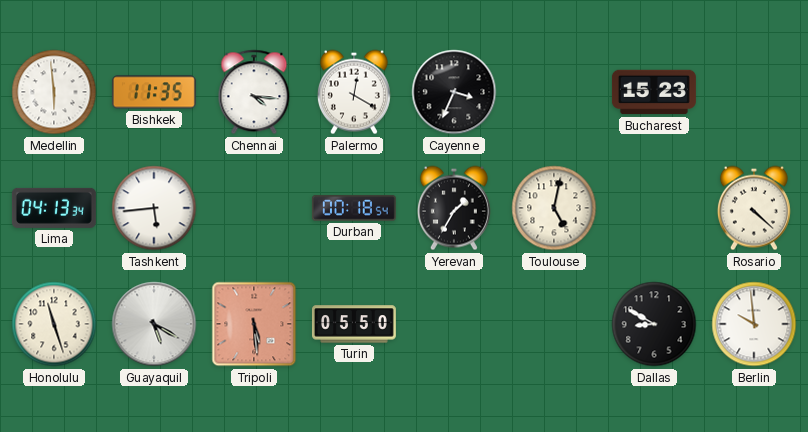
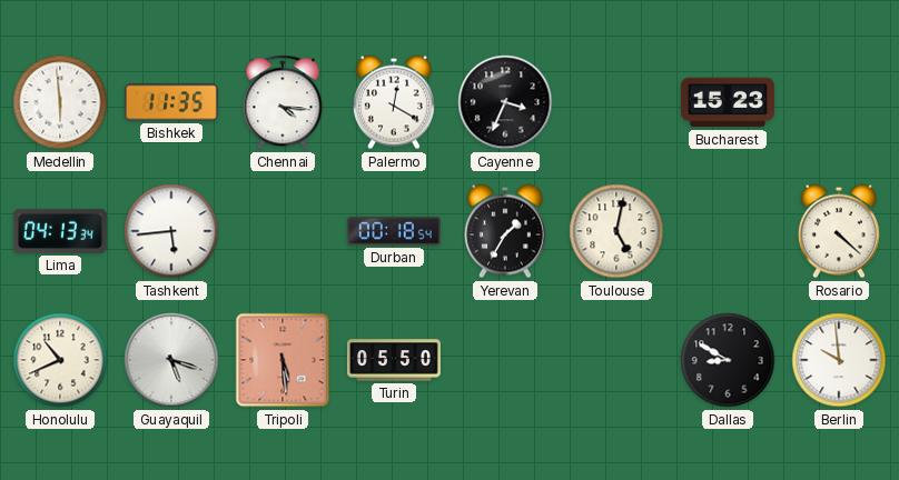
Honolulu: 11:27 -> 10:41
Guayaquil: 5:20 -> 5:18
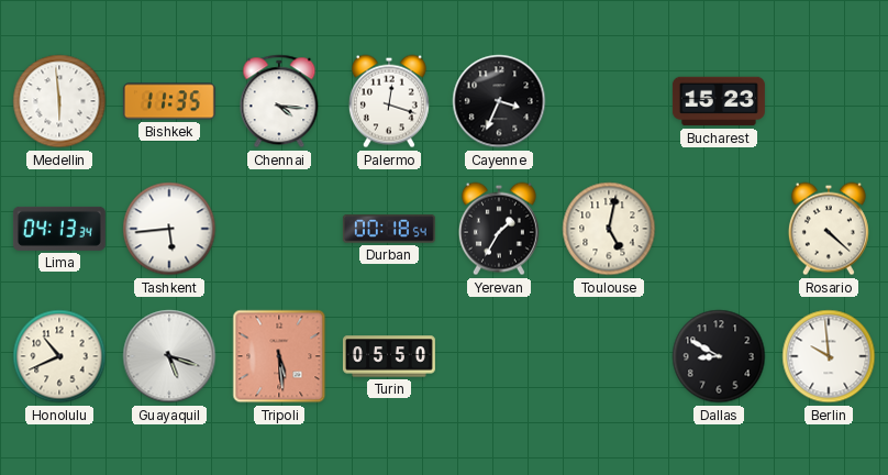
Palermo: 12:20 -> 12:18
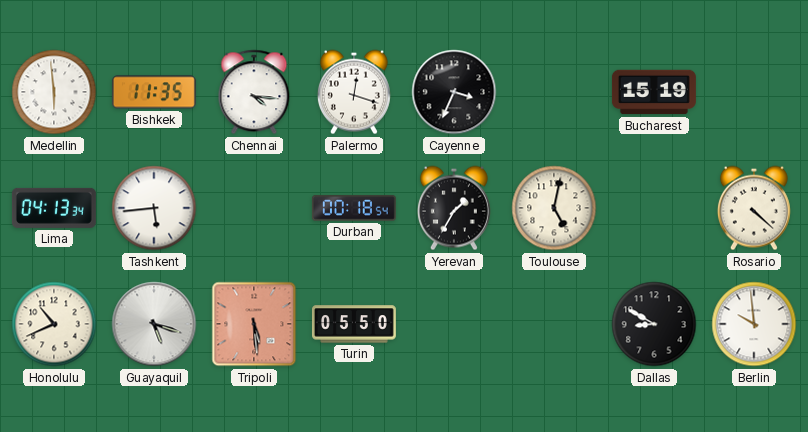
Bucharest: 15:23 -> 15:19
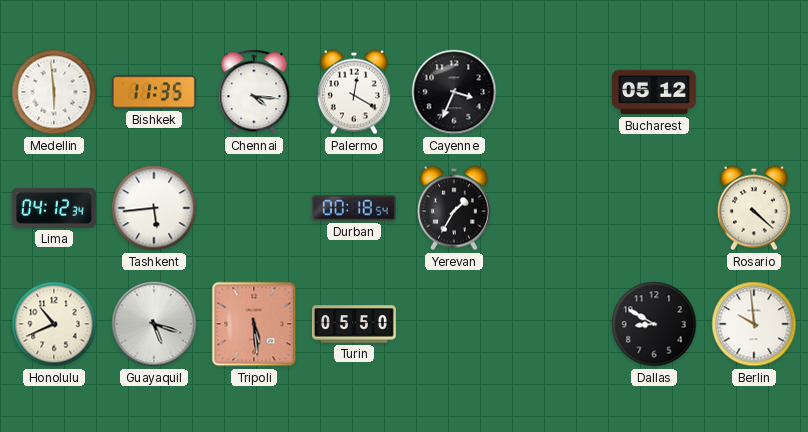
Palermo: 12:18 -> 12:20
Bucharest: 15:19 -> 05:12
Lima: 04:13 -> 04:12
Toulouse: 5:02 -> none
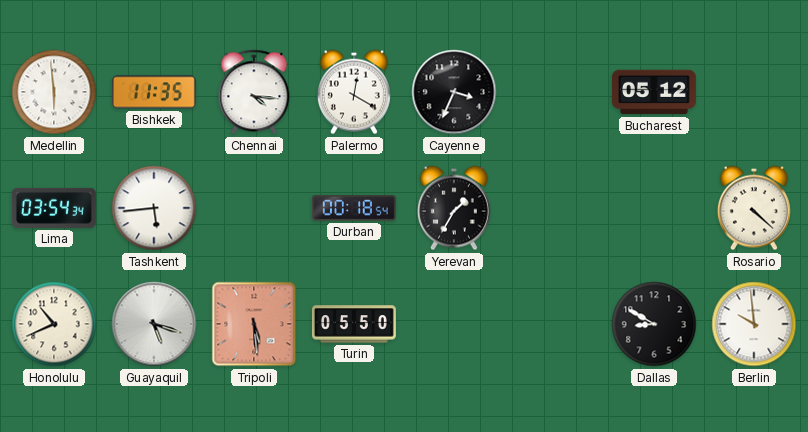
Lima: 04:12 -> 03:54
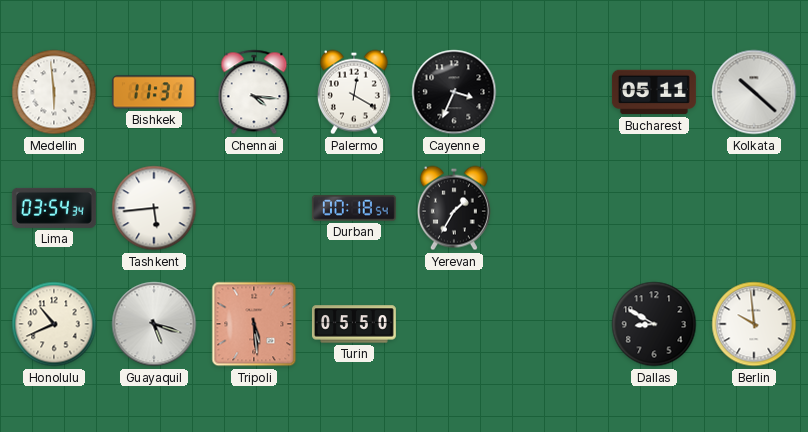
Bishkek: 11:35 -> 11:31
Bucharest: 05:12 -> 05:11
Kolkata: none -> 10:22
Rosario: 4:22 -> none
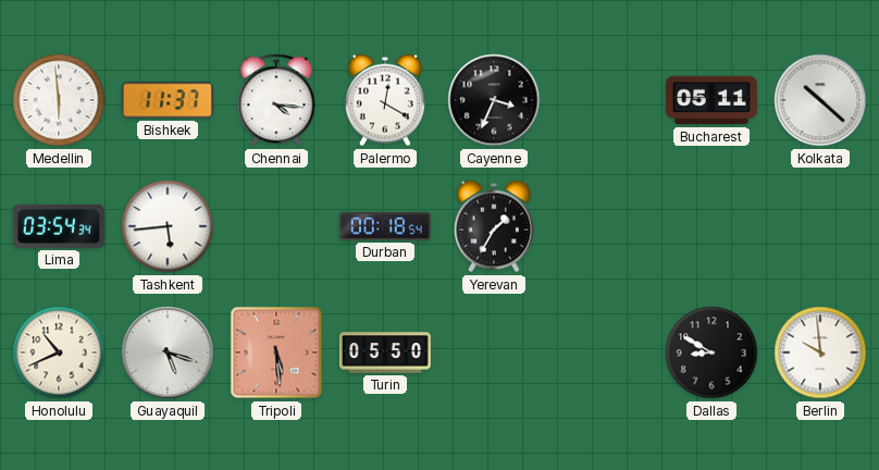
Bishkek: 11:31 -> 11:37
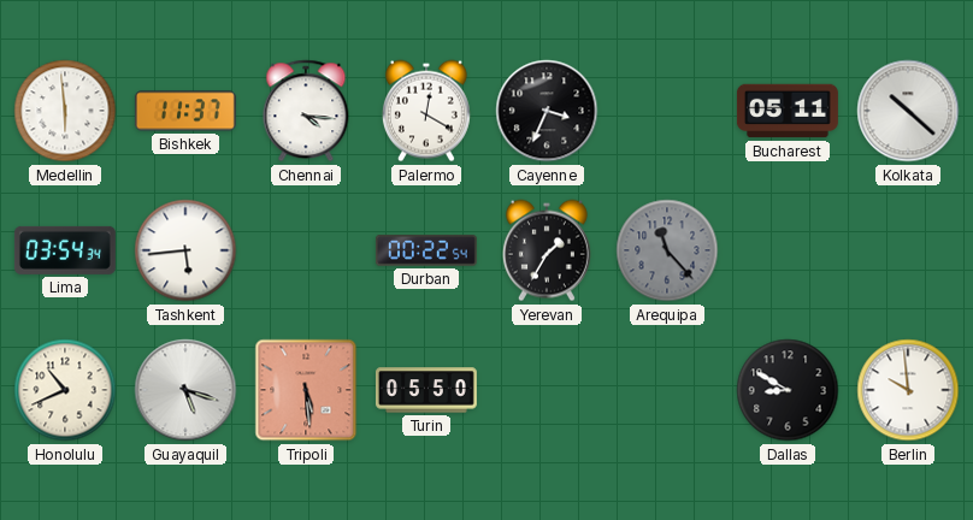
Durban: 00:18 -> 00:22
Arequipa: none -> 11:23
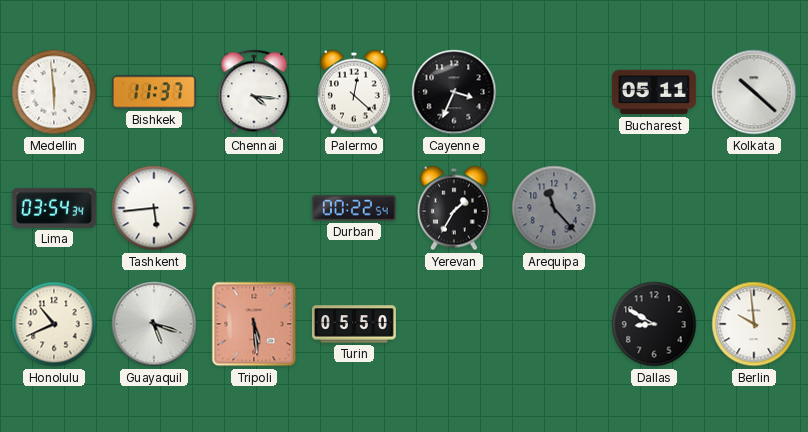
Palermo: 12:20 -> 12:22
